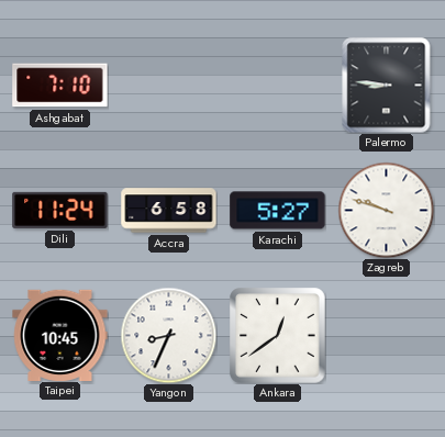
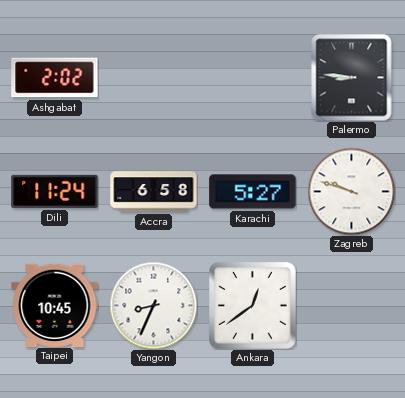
Ashgabat: 7:10 -> 2:02
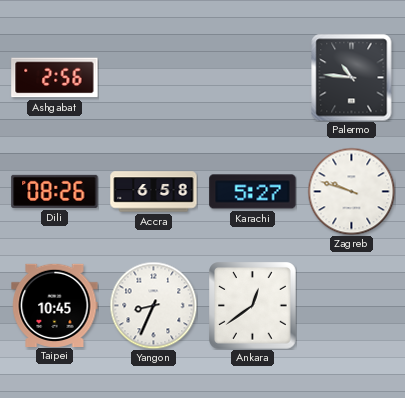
Ashgabat: 2:02 -> 2:56
Palermo: 8:46 -> 10:46
Dili: 11:24 -> 08:26
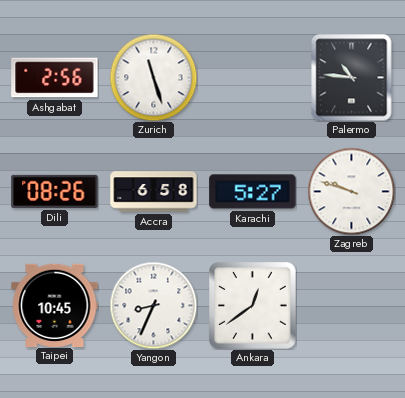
Zurich: none -> 11:27
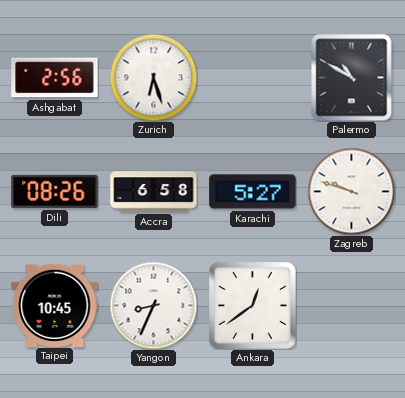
Zurich: 11:27 -> 6:27
Palermo: 10:46 -> 10:50
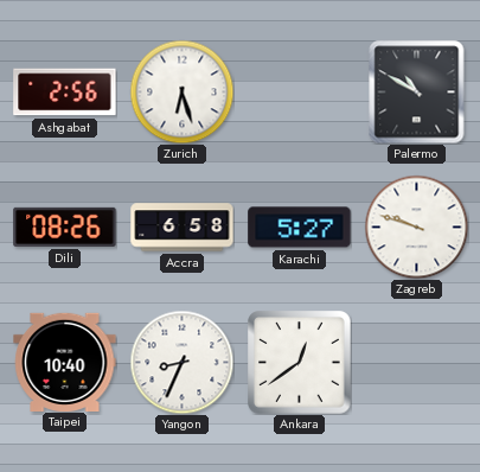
Taipei: 10:45 -> 10:40
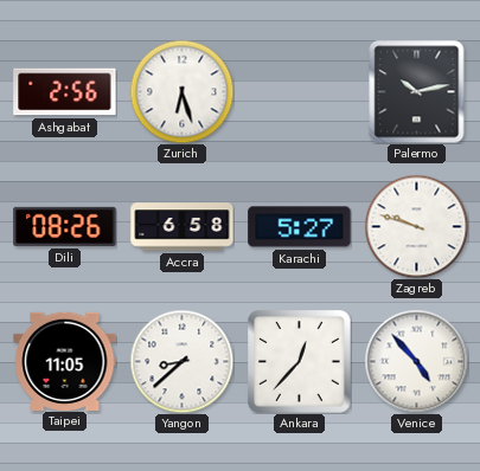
Palermo: 10:50 -> 10:13
Taipei: 10:40 -> 11:05
Yangon: 8:34 -> 8:38
Ankara: 12:39 -> 12:37
Venice: none -> 4:53
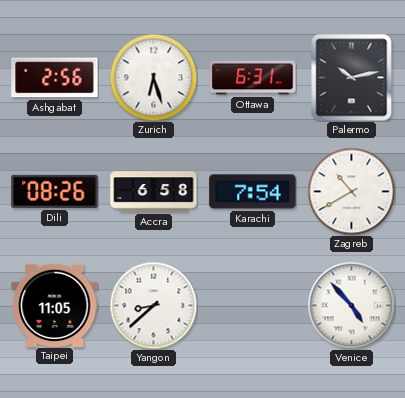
Ottawa: none -> 6:31
Karachi: 5:27 -> 7:54
Zagreb: 9:48 -> 10:40
Ankara: 12:37 -> none
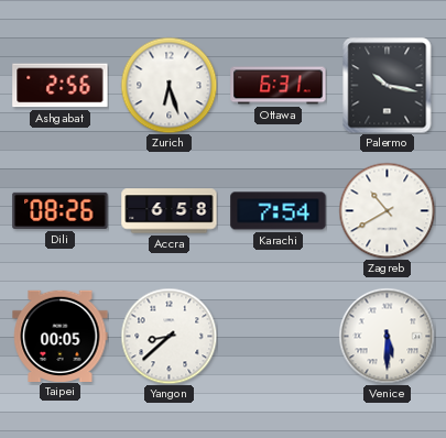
Palermo: 10:13 -> 10:17
Taipei: 11:05 -> 00:05
Venice: 4:53 -> 5:30
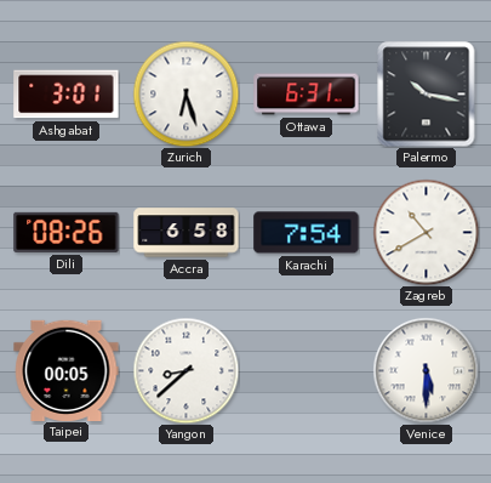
Ashgabat: 2:56 -> 3:01
